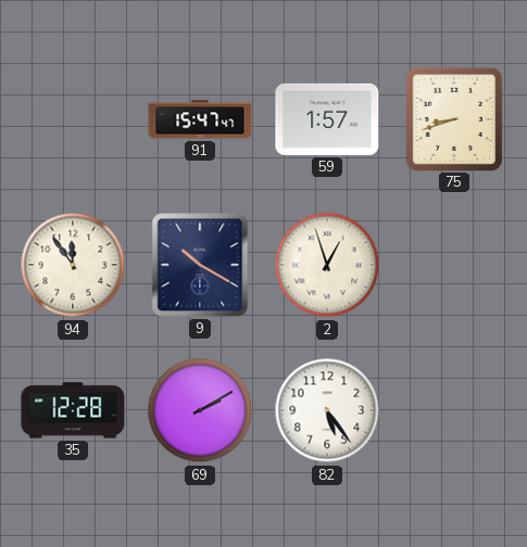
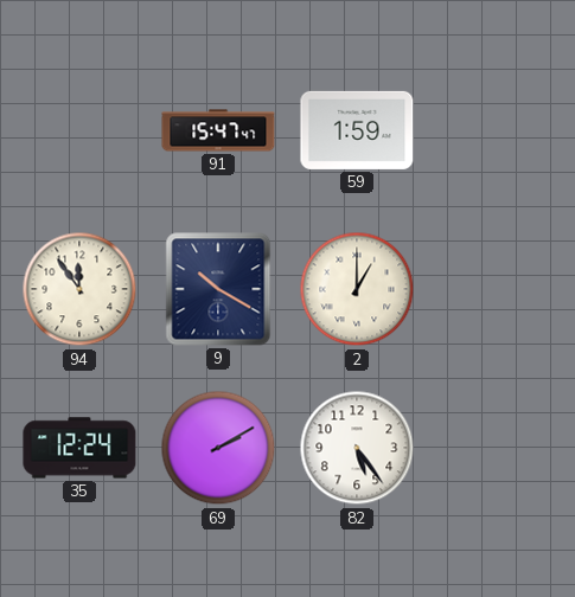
59: 1:57 -> 1:59
75: 8:42 -> none
2: 12:57 -> 1:00
35: 12:28 -> 12:24
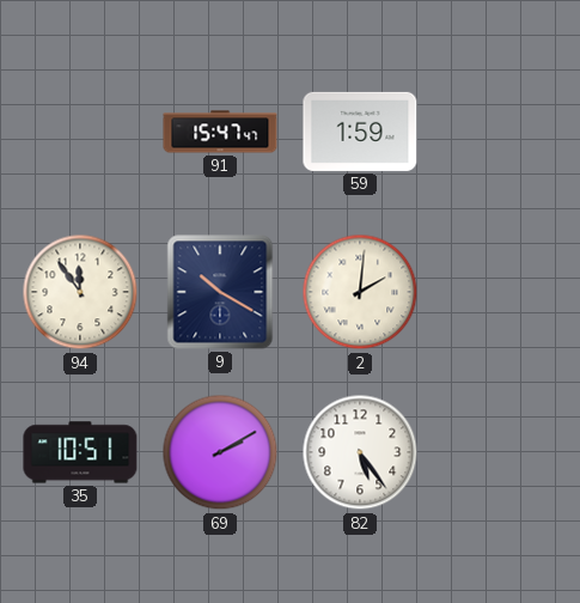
2: 1:00 -> 2:01
35: 12:24 -> 10:51
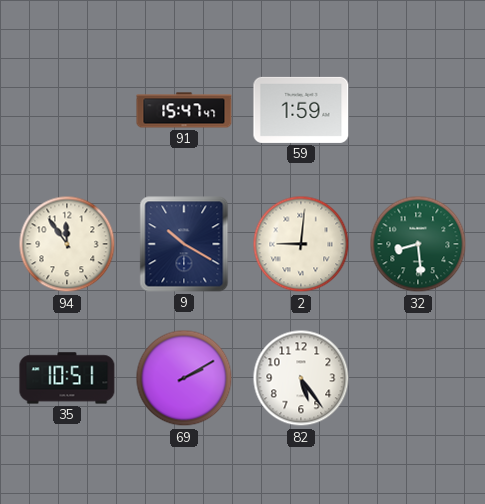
2: 2:01 -> 9:01
32: none -> 8:29
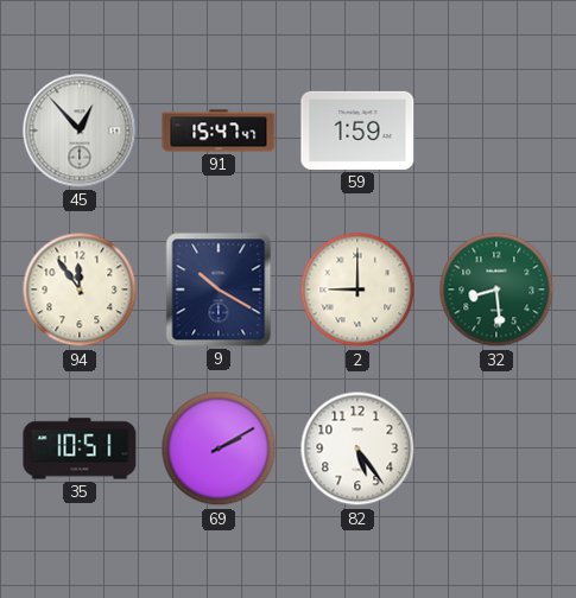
45: none -> 12:53
2: 9:01 -> 9:00
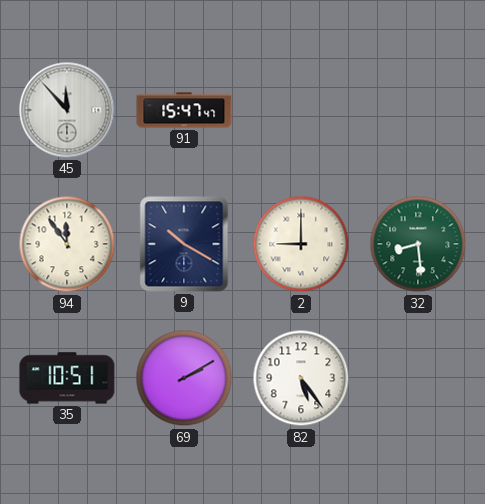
45: 12:53 -> 11:53
59: 1:59 -> none
